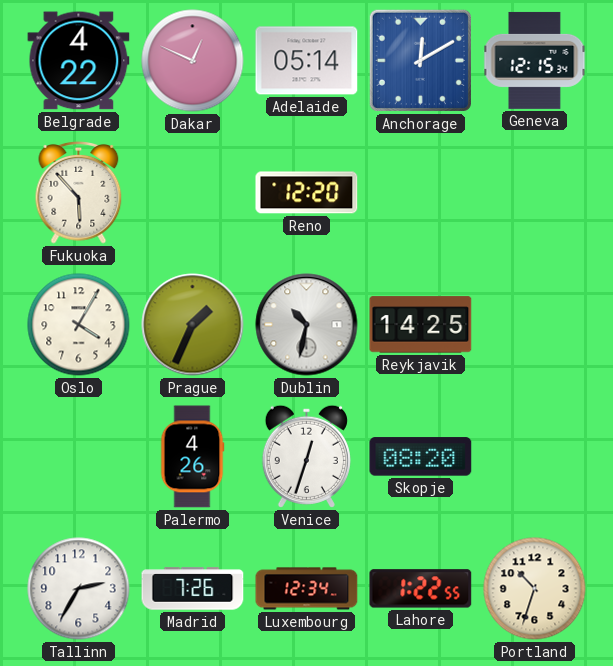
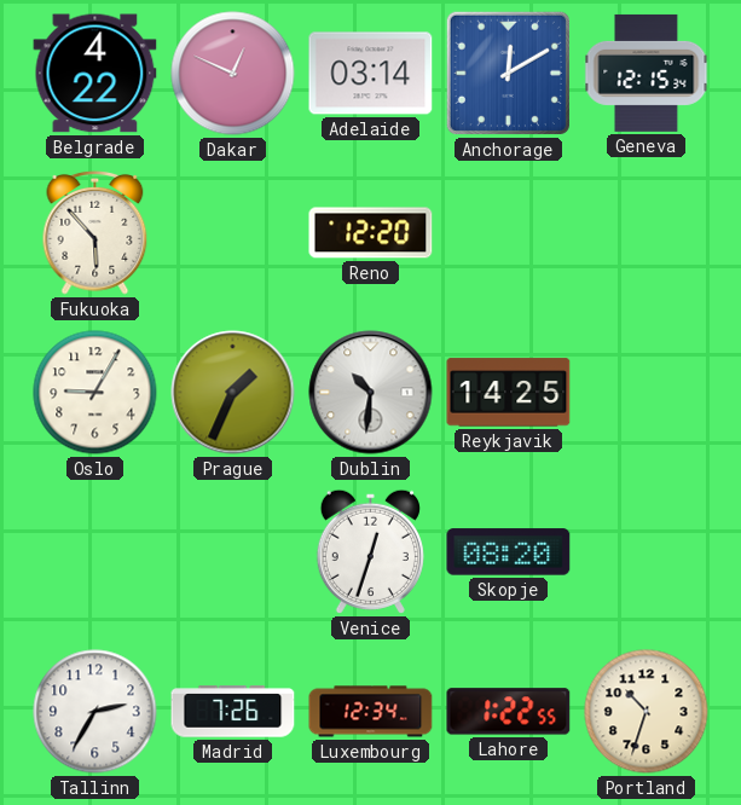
Adelaide: 05:14 -> 03:14
Oslo: 4:05 -> 9:05
Dublin: 10:32 -> 10:31
Palermo: 4:26 -> none
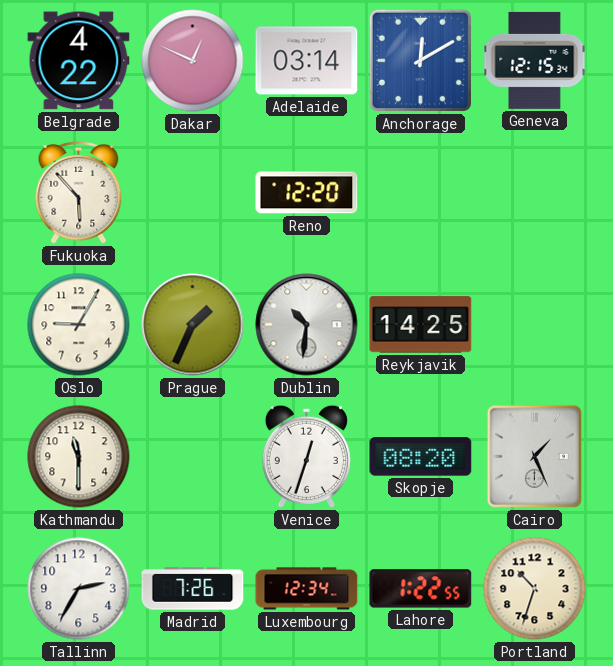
Kathmandu: none -> 11:30
Cairo: none -> 1:26
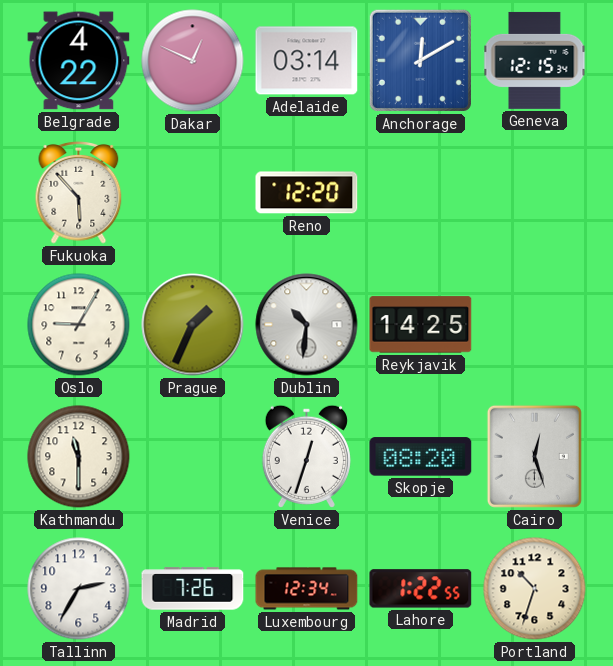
Cairo: 1:26 -> 12:27
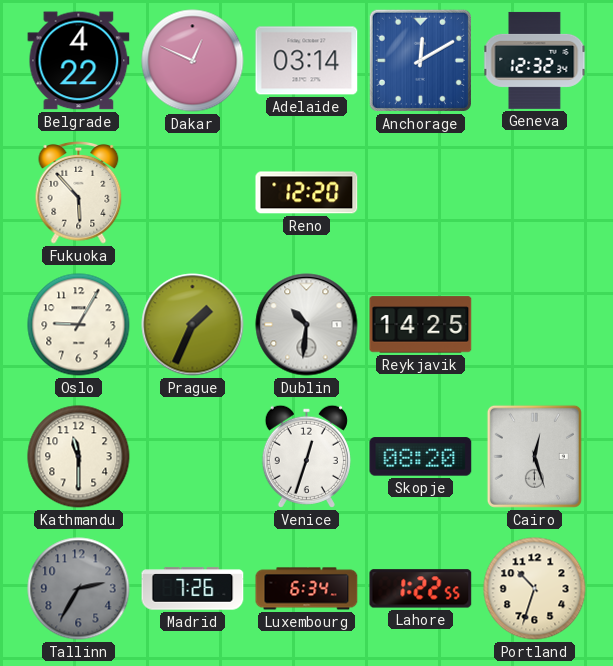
Geneva: 12:15 -> 12:32
Tallinn dial: white -> grey
Luxembourg: 12:34 -> 6:34
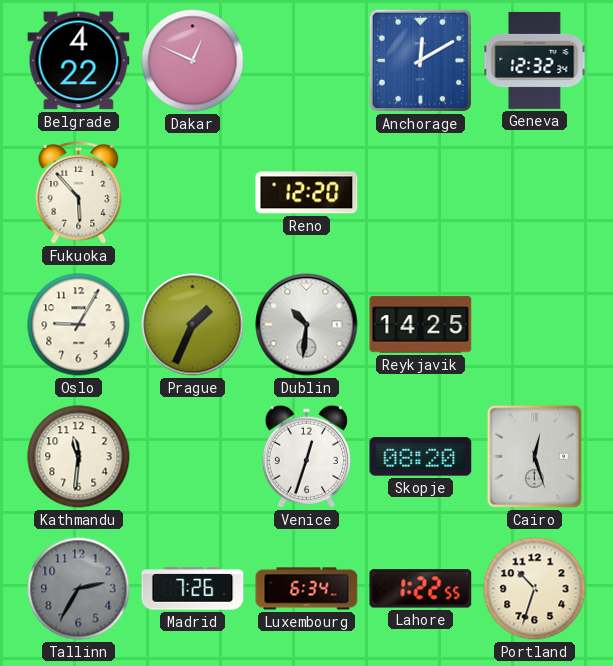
Adelaide: 03:14 -> none
Kathmandu: 11:30 -> 11:31
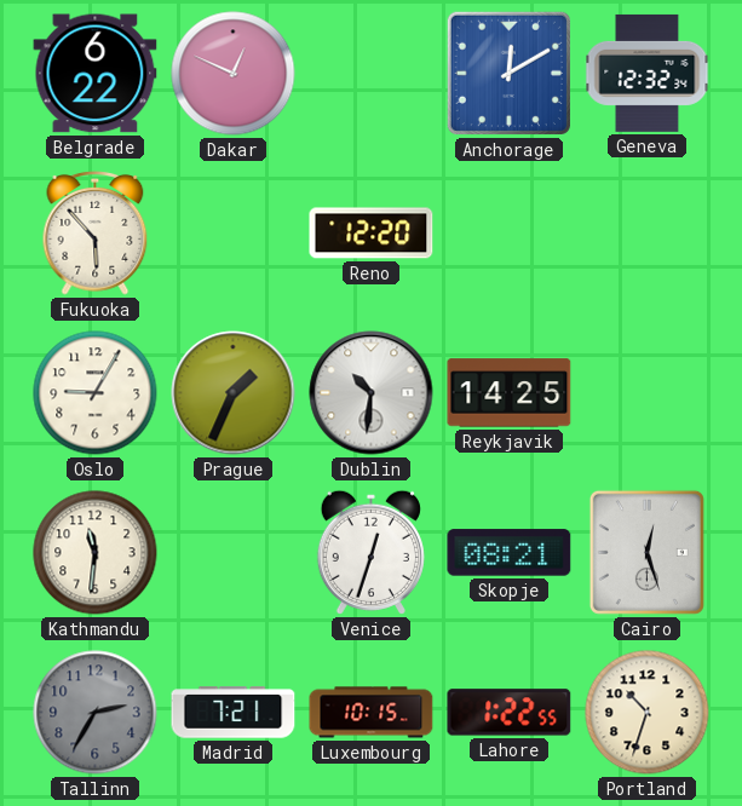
Belgrade: 4:22 -> 6:22
Skopje: 08:20 -> 08:21
Madrid: 7:26 -> 7:21
Luxembourg: 6:34 -> 10:15
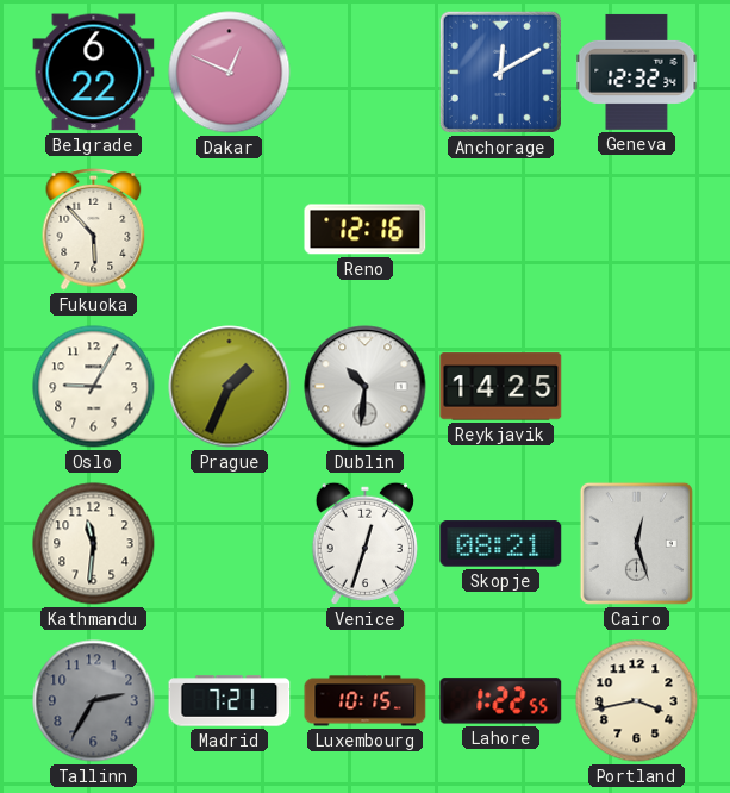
Reno: 12:20 -> 12:16
Portland: 10:33 -> 3:43
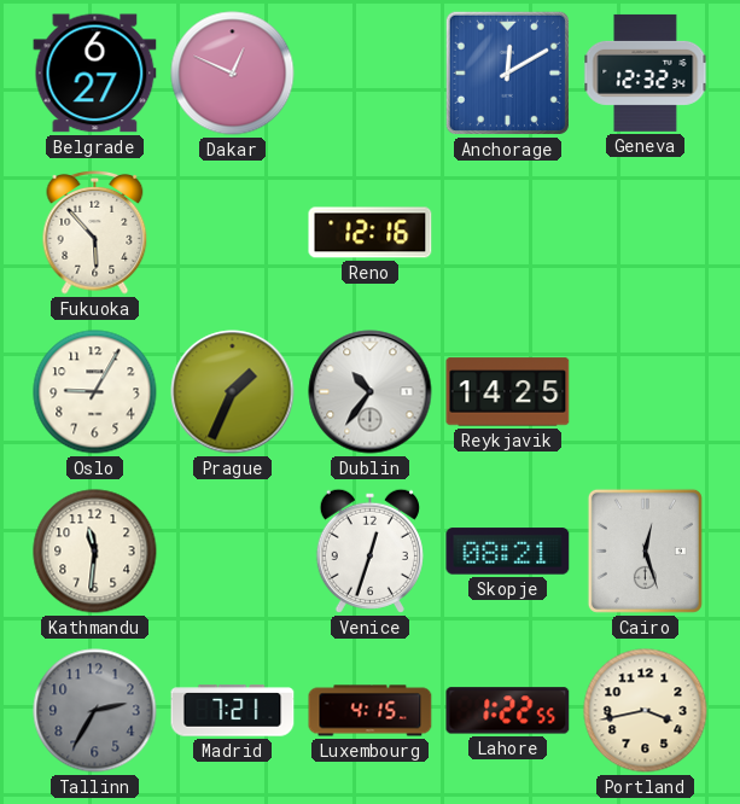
Belgrade: 6:22 -> 6:27
Dublin: 10:31 -> 10:36
Luxembourg: 10:15 -> 4:15
